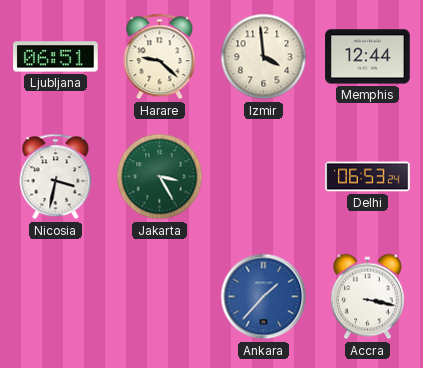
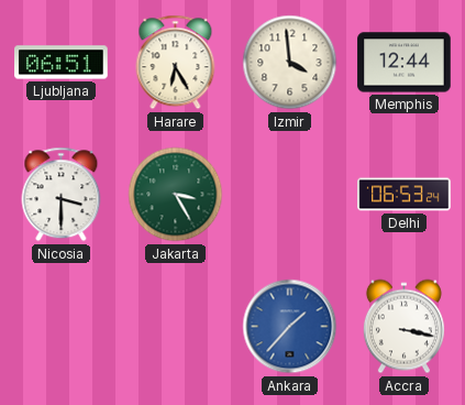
Harare: 9:22 -> 6:25
Nicosia: 3:32 -> 3:30
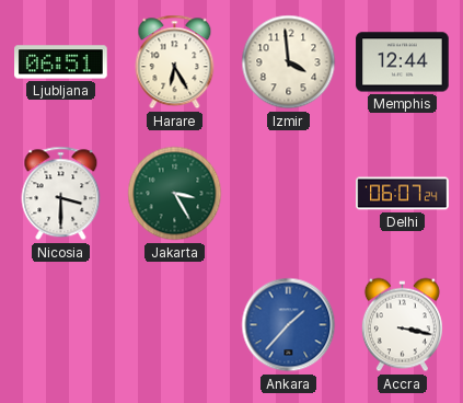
Delhi: 06:53 -> 06:07
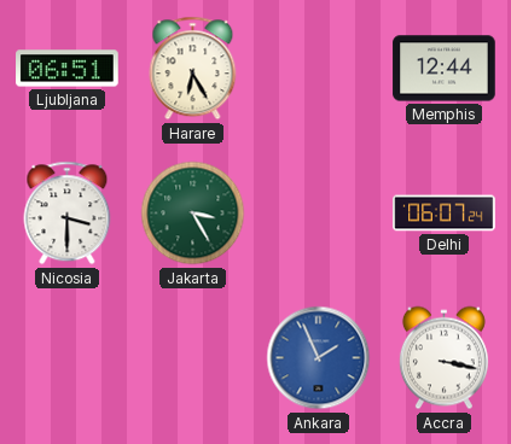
Izmir: 3:59 -> none
Ankara: 1:37 -> 1:56
